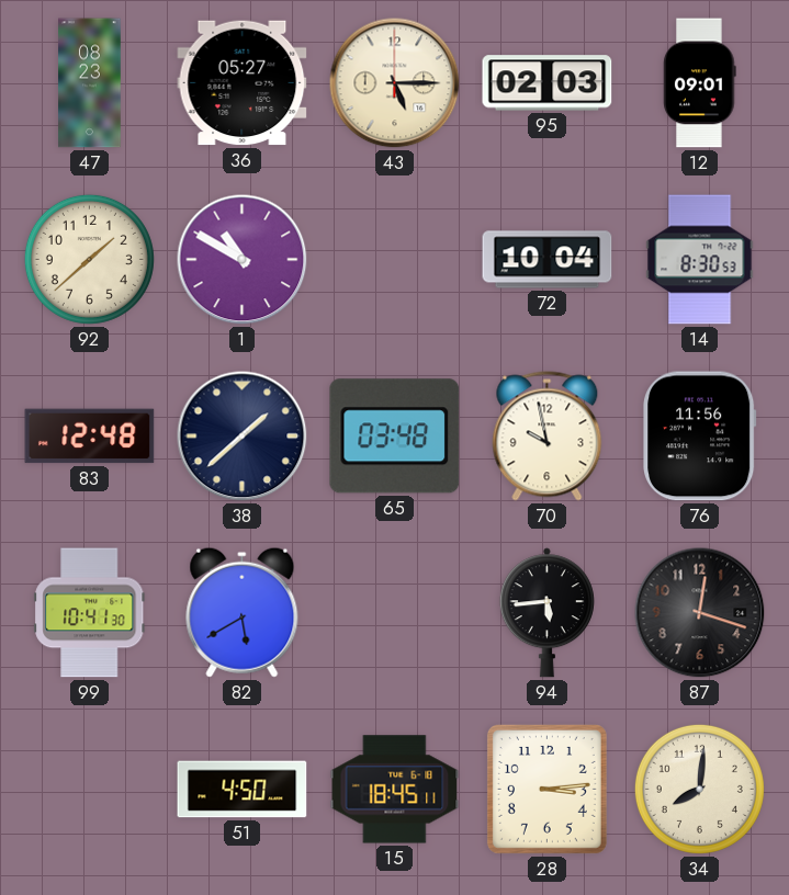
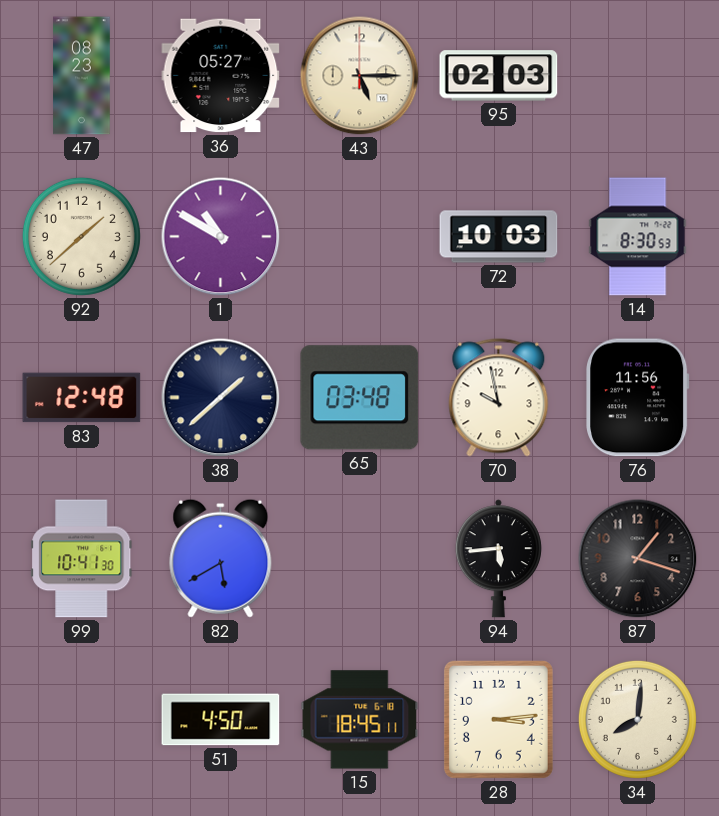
12: 09:01 -> none
72: 10:04 -> 10:03
87: 12:18 -> 1:18
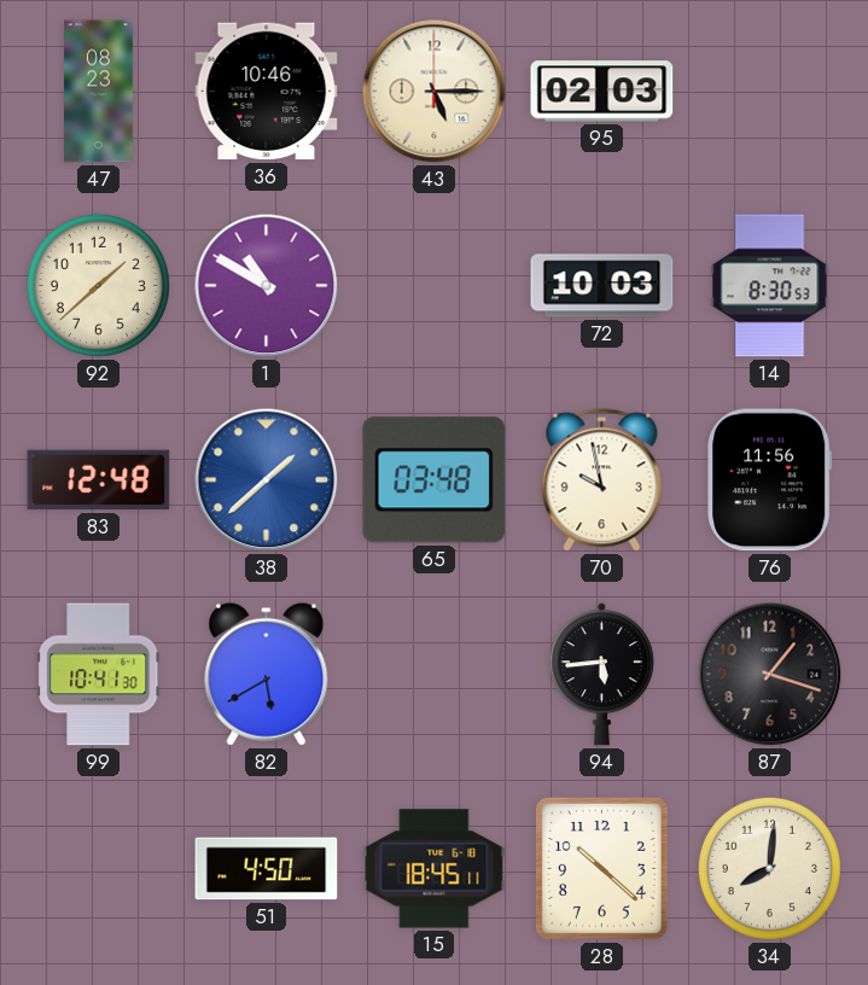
36: 05:27 -> 10:46
38 dial: navy -> blue
28: 3:14 -> 10:22
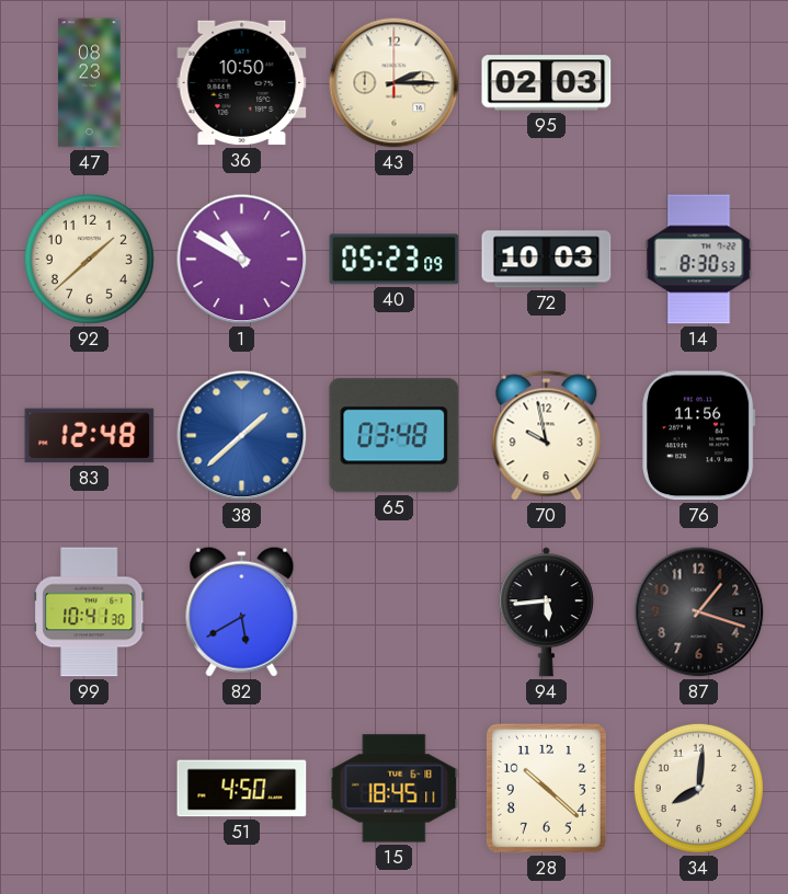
36: 10:46 -> 10:50
43: 5:15 -> 2:15
40: none -> 05:23
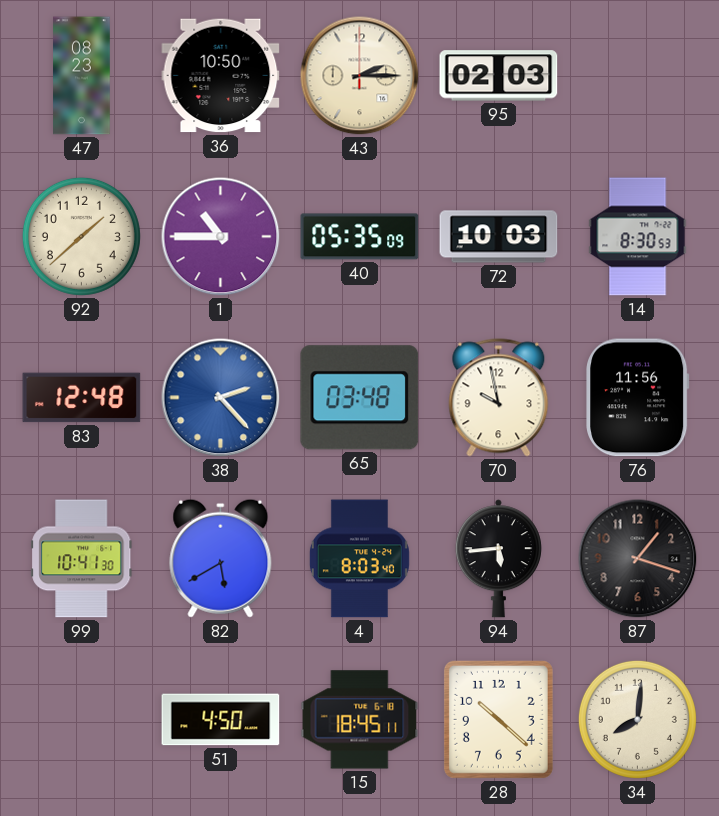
1: 10:50 -> 10:45
40: 05:23 -> 05:35
38: 1:38 -> 2:23
4: none -> 8:03
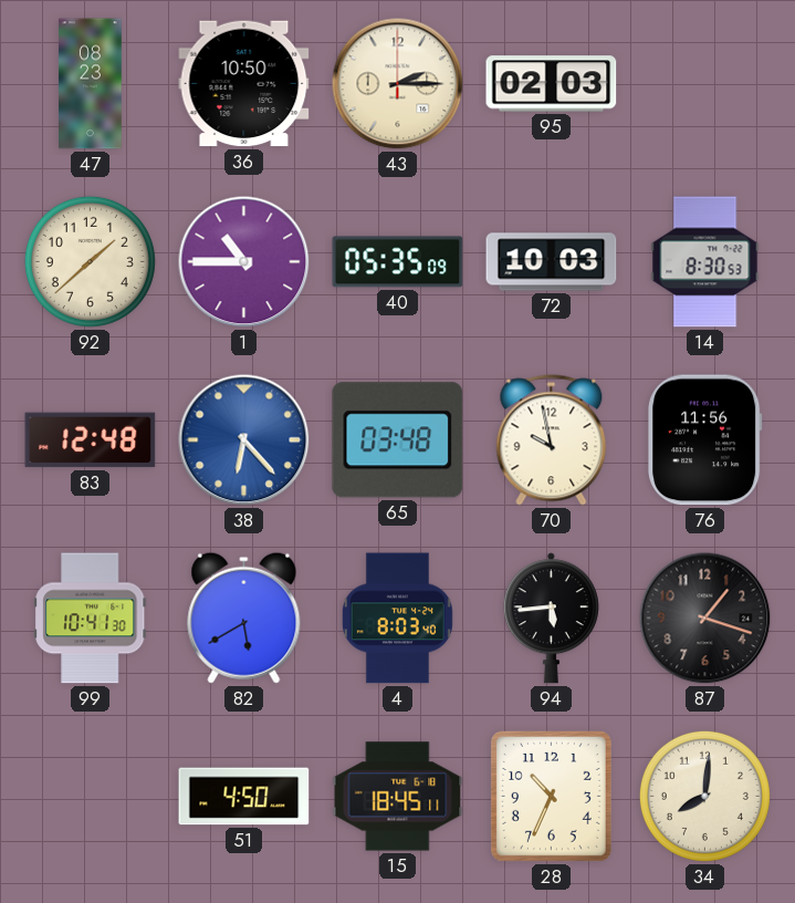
38: 2:23 -> 6:23
28: 10:22 -> 10:34
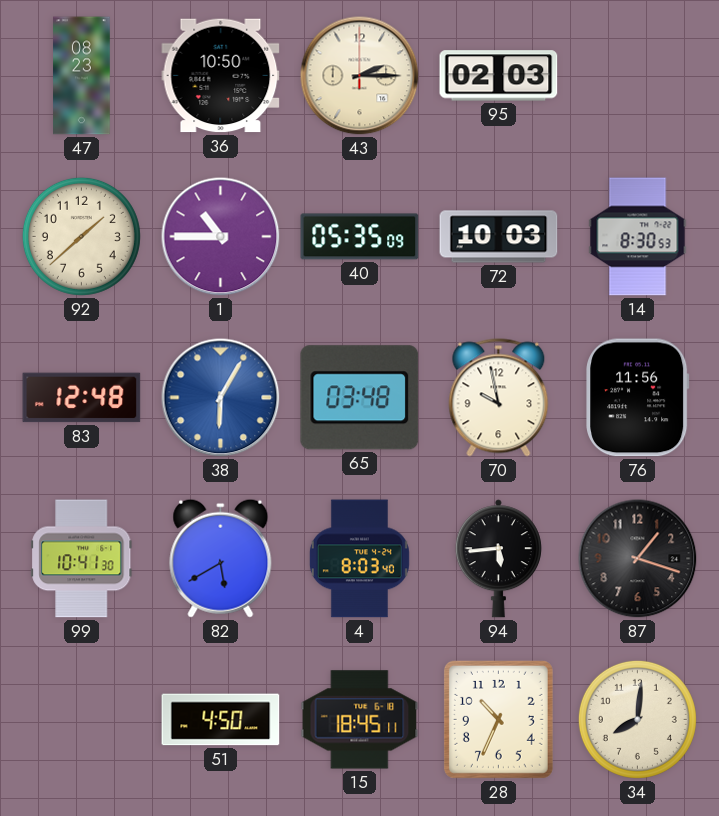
38: 6:23 -> 6:05
